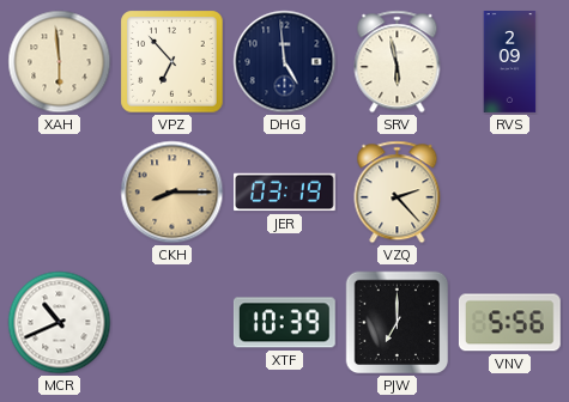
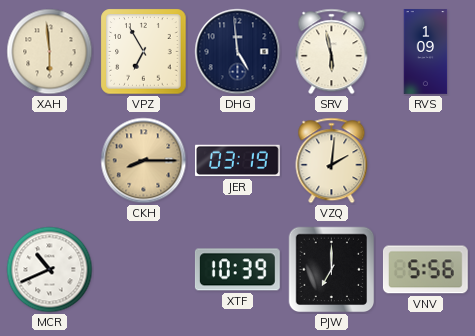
VPZ: 6:53 -> 6:55
RVS: 2:09 -> 1:09
VZQ: 2:23 -> 2:01
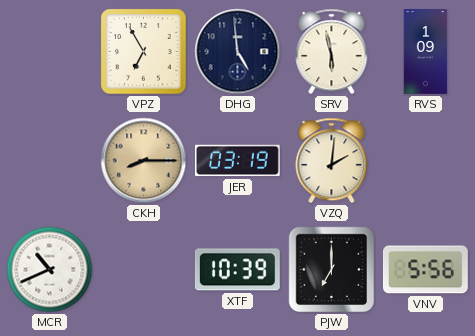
XAH: 5:59 -> none
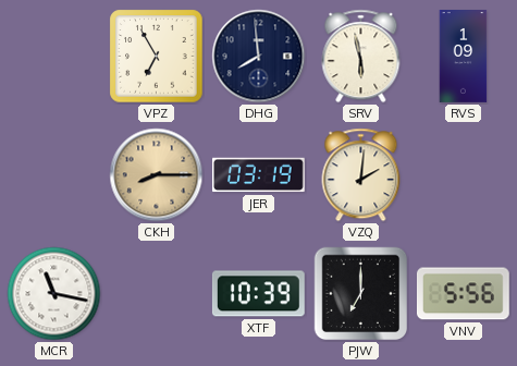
DHG: 4:59 -> 7:59
MCR: 10:41 -> 11:17
